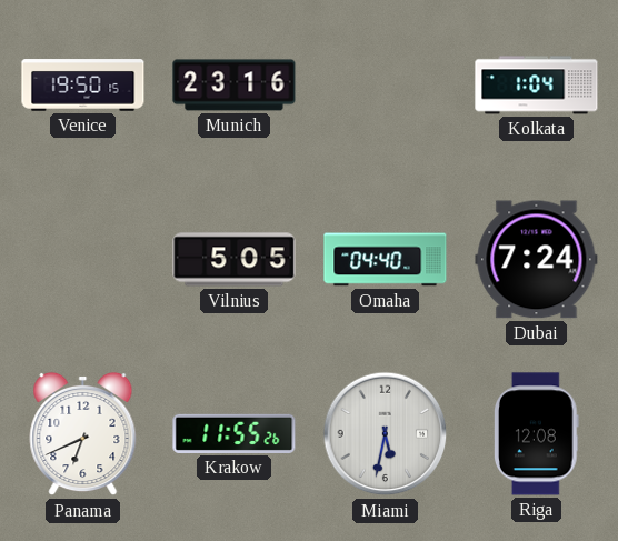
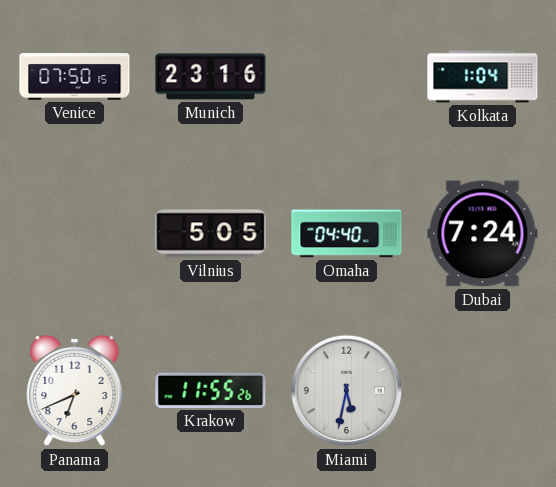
Venice: 19:50 -> 07:50
Riga: 12:08 -> none
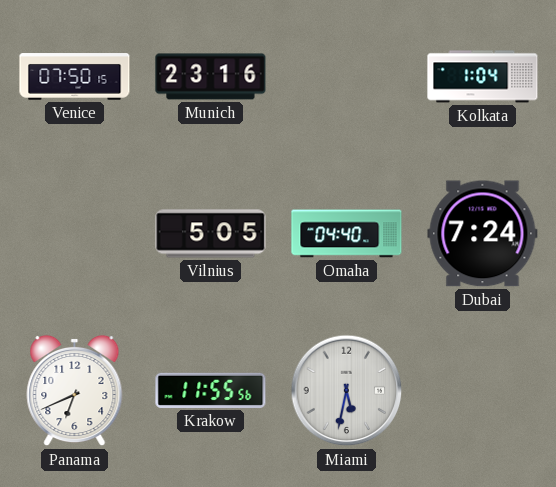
Krakow: 11:55:26 -> 11:55:56
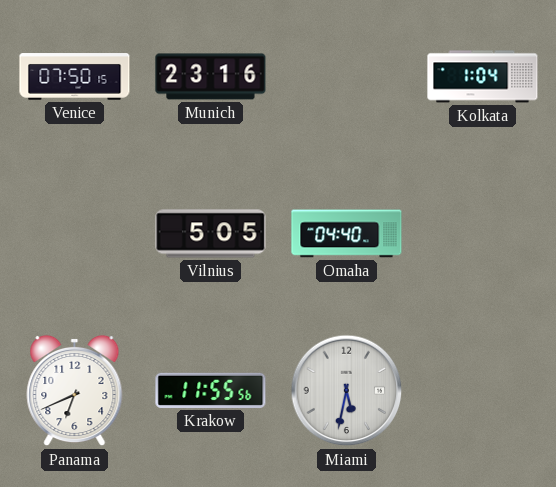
Dubai: 7:24 -> none
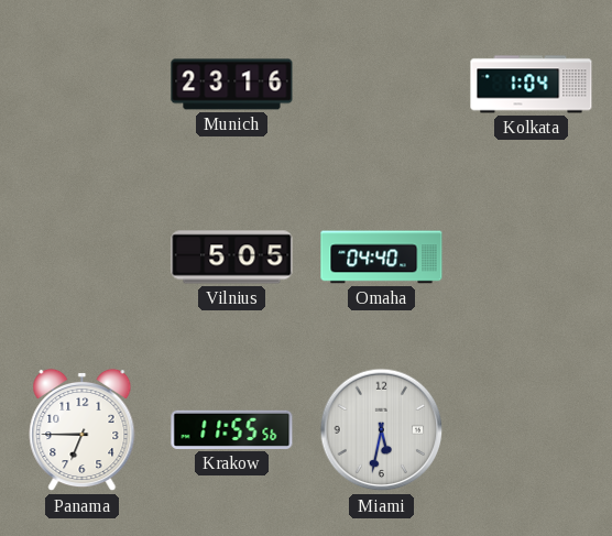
Venice: 07:50 -> none
Panama: 6:41 -> 6:45
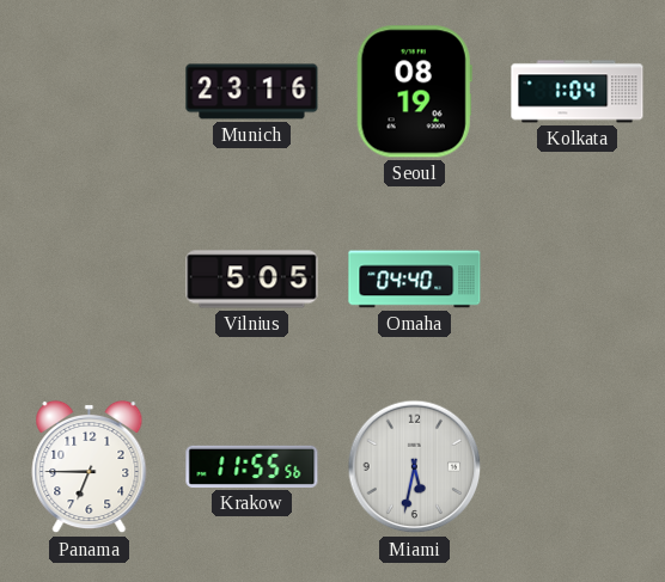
Seoul: none -> 08:19
